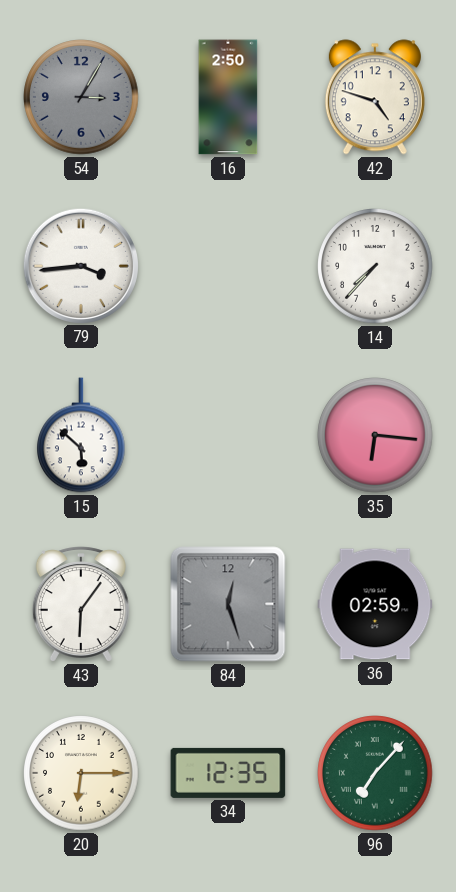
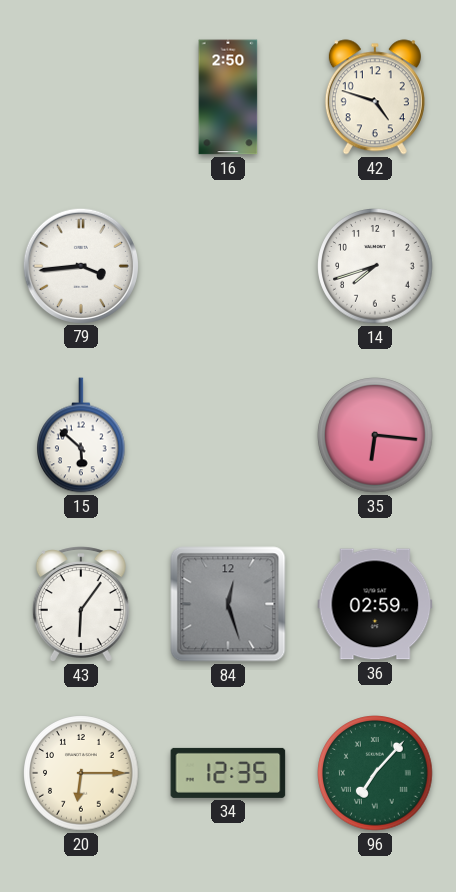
54: 3:05 -> none
14: 7:37 -> 7:42
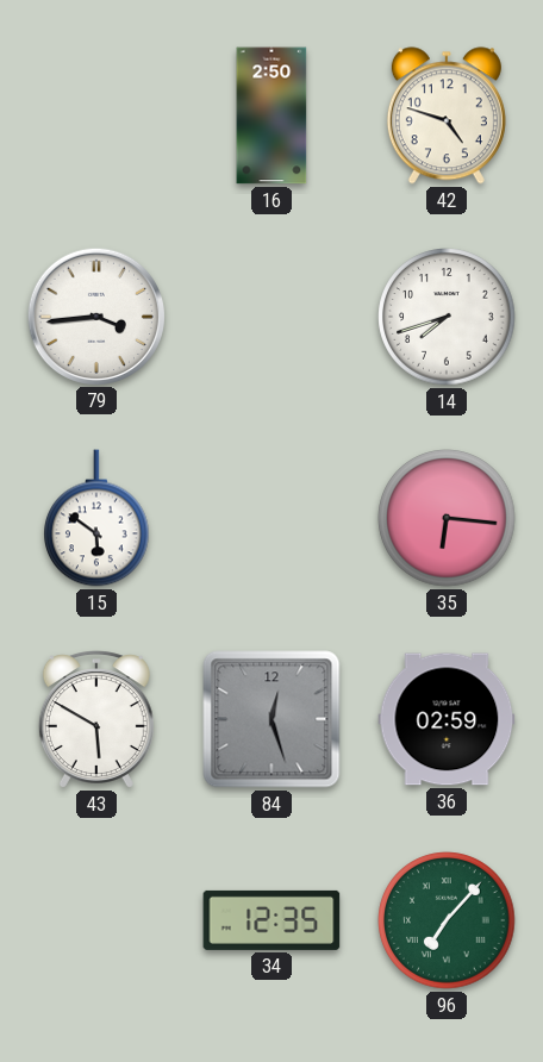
15: 5:52 -> 5:51
43: 6:06 -> 5:50
20: 6:15 -> none
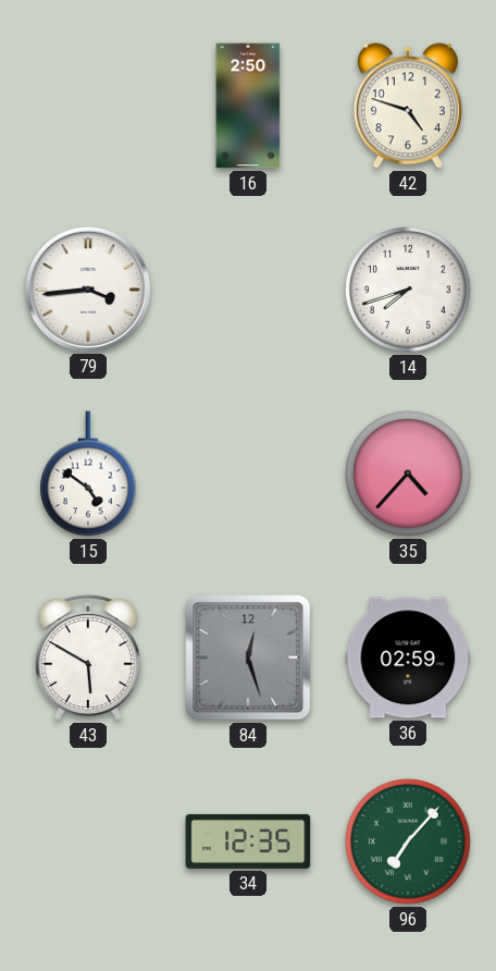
15: 5:51 -> 4:51
35: 6:16 -> 4:37
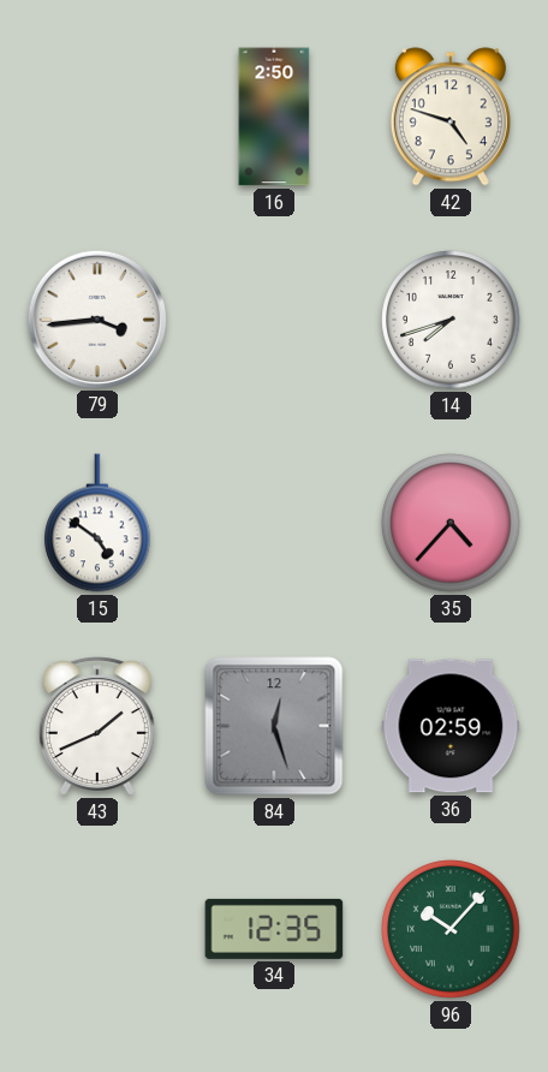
43: 5:50 -> 1:41
96: 7:07 -> 10:07
